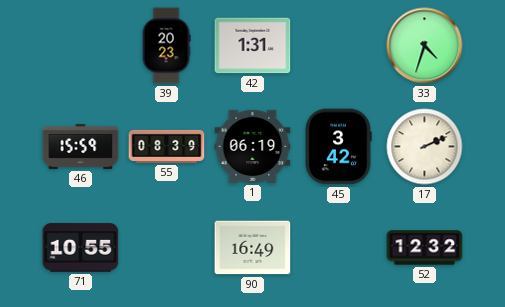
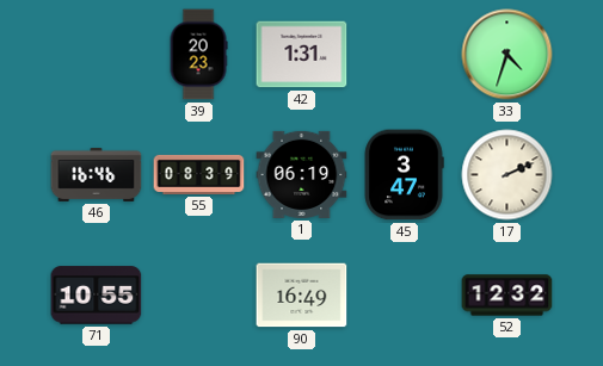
46: 15:59 -> 16:46
45: 3:42 -> 3:47
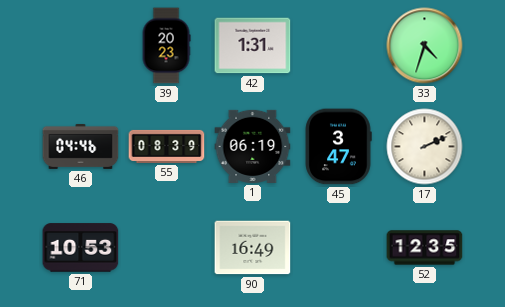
46: 16:46 -> 04:46
71: 10:55 -> 10:53
52: 12:32 -> 12:35
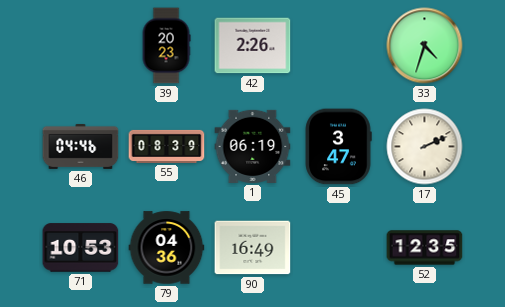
42: 1:31 -> 2:26
79: none -> 04:36
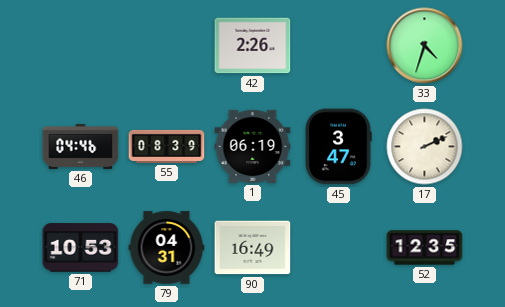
39: 20:23 -> none
79: 04:36 -> 04:31
